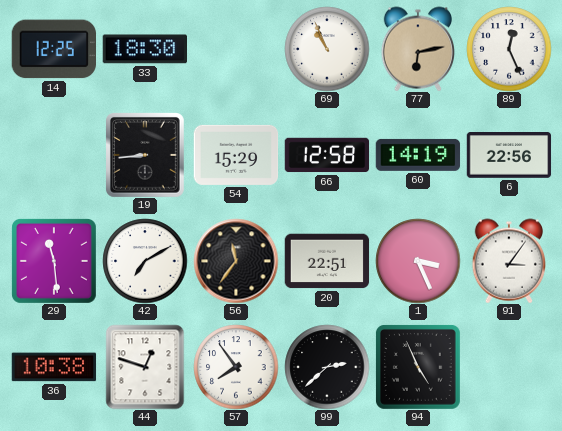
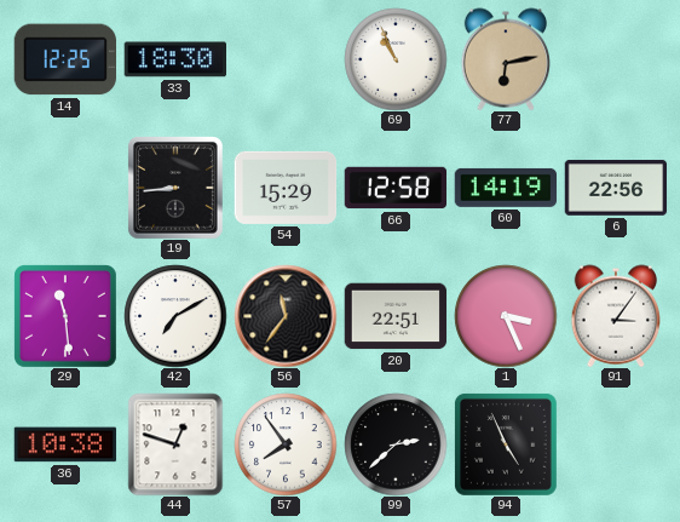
89: 12:26 -> none
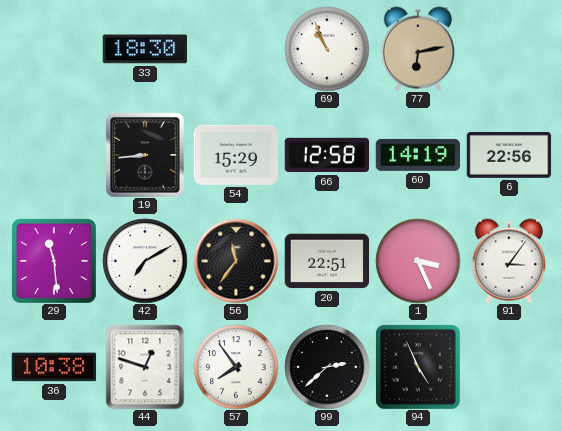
14: 12:25 -> none
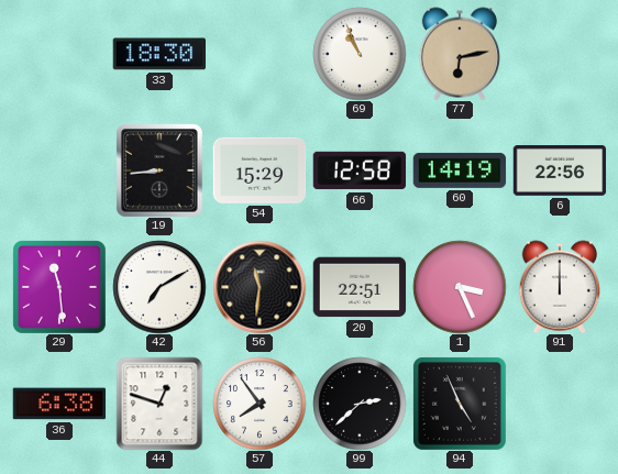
56: 11:36 -> 11:31
91: 3:06 -> 12:00
36: 10:38 -> 6:38
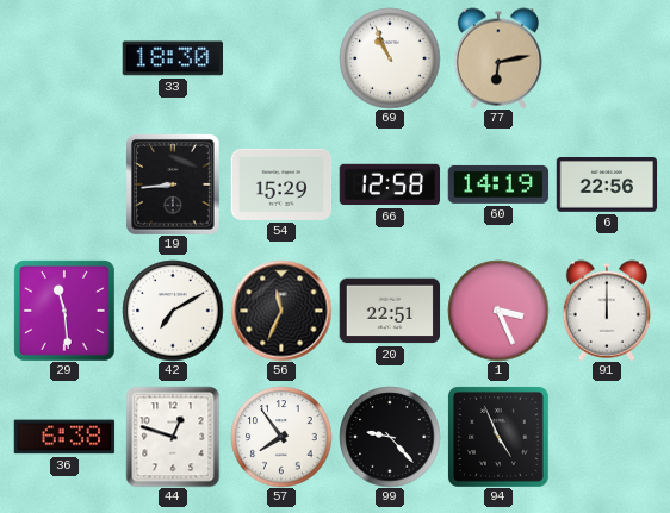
56: 11:31 -> 11:34
99: 2:38 -> 9:23
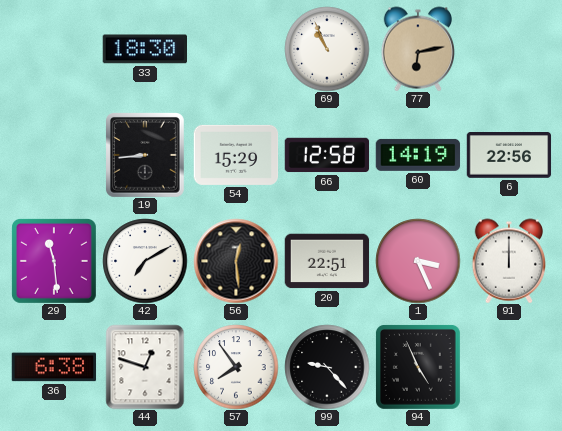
56: 11:34 -> 12:29
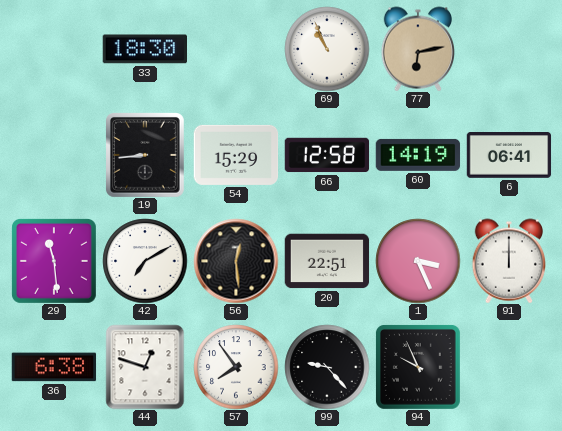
6: 22:56 -> 06:41
94: 4:56 -> 9:56
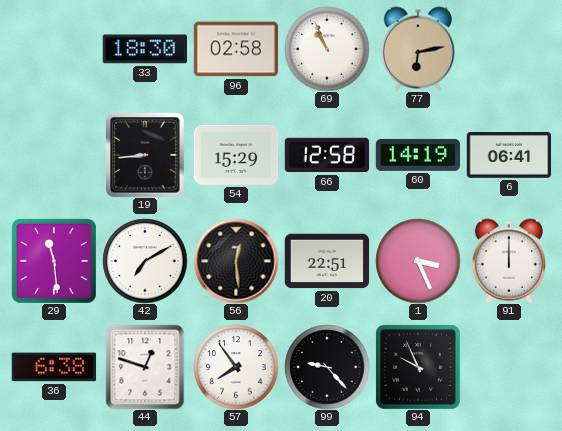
96: none -> 02:58
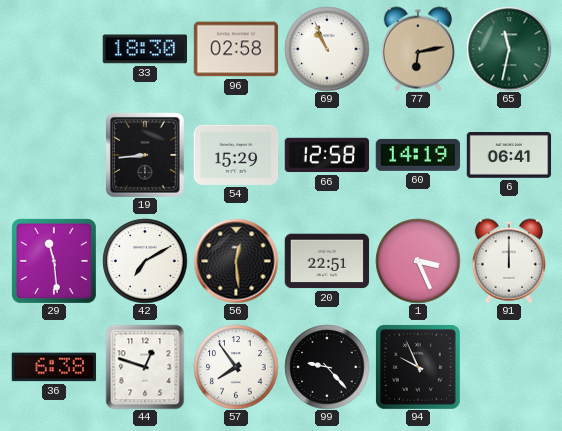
65: none -> 11:32
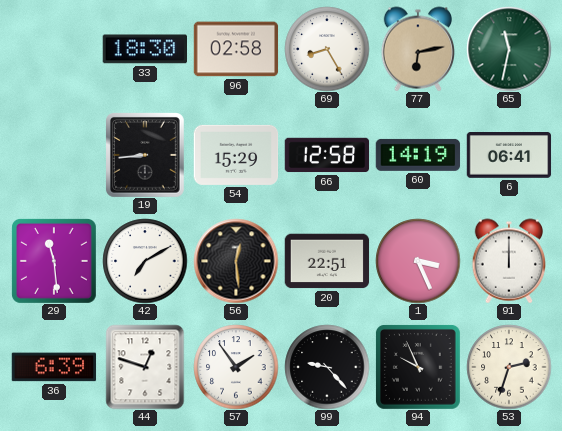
69: 10:56 -> 8:25
36: 6:38 -> 6:39
57: 7:54 -> 1:54
53: none -> 2:33
